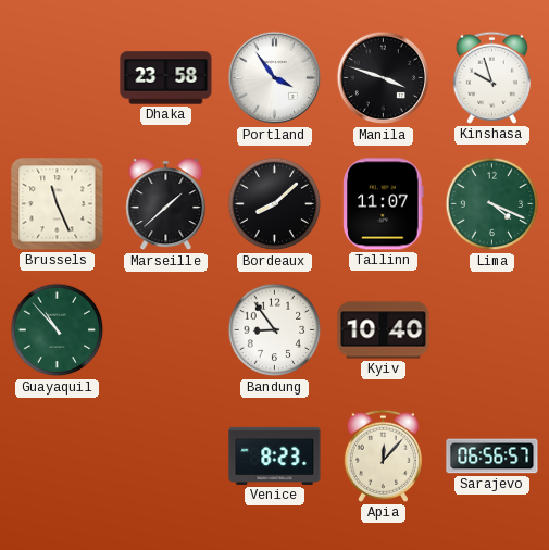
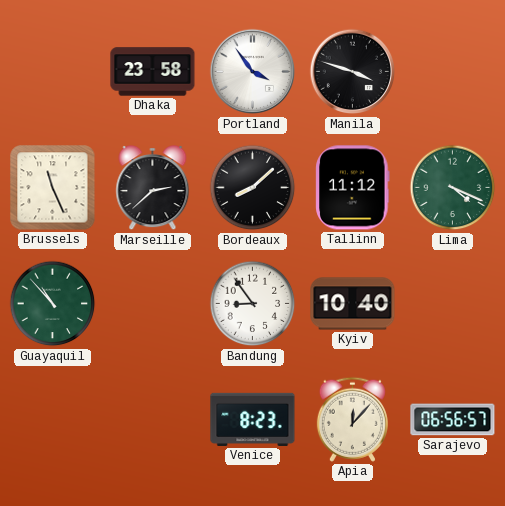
Kinshasa: 9:57 -> none
Marseille: 1:38 -> 2:38
Tallinn: 11:07 -> 11:12
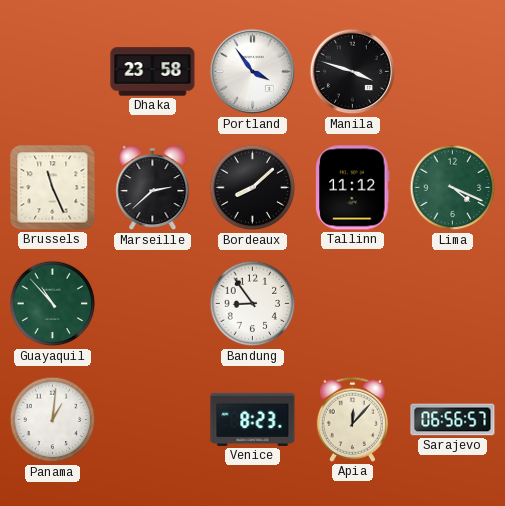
Kyiv: 10:40 -> none
Panama: none -> 1:01
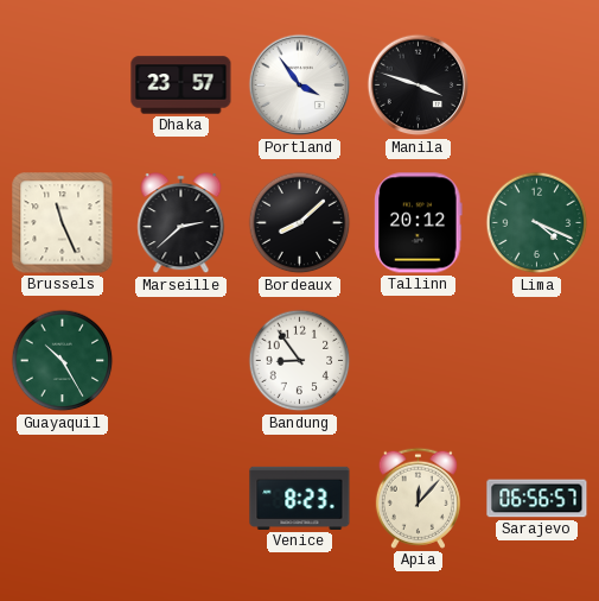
Dhaka: 23:58 -> 23:57
Tallinn: 11:12 -> 20:12
Guayaquil: 10:53 -> 10:25
Panama: 1:01 -> none
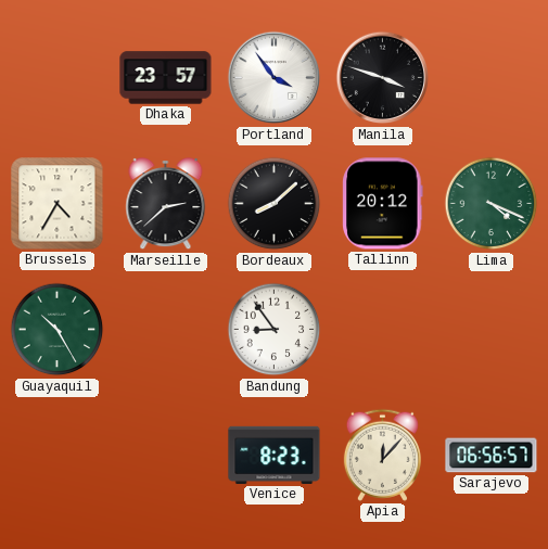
Brussels: 11:26 -> 4:35
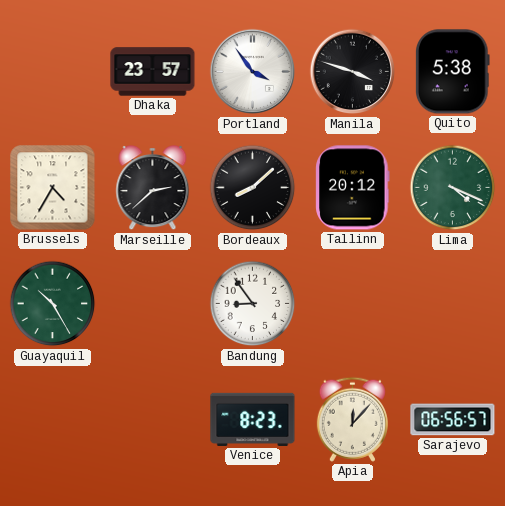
Quito: none -> 5:38
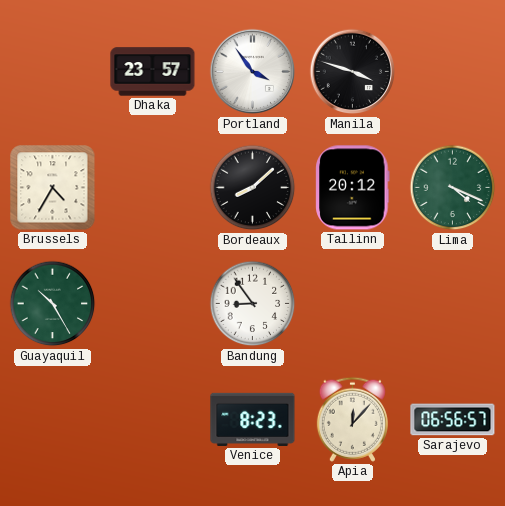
Quito: 5:38 -> none
Marseille: 2:38 -> none
